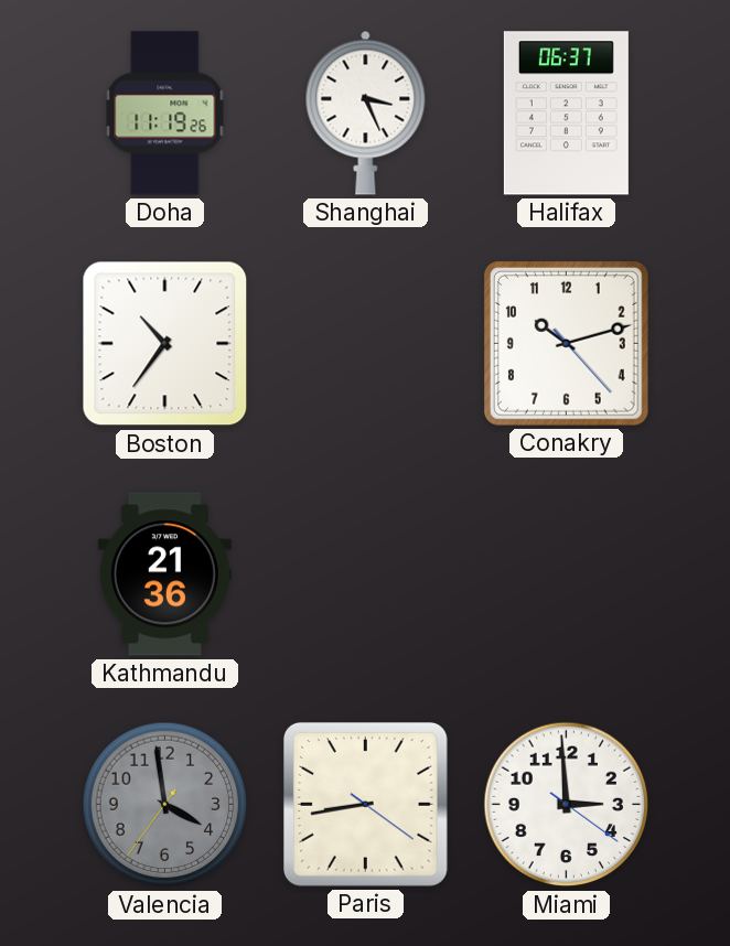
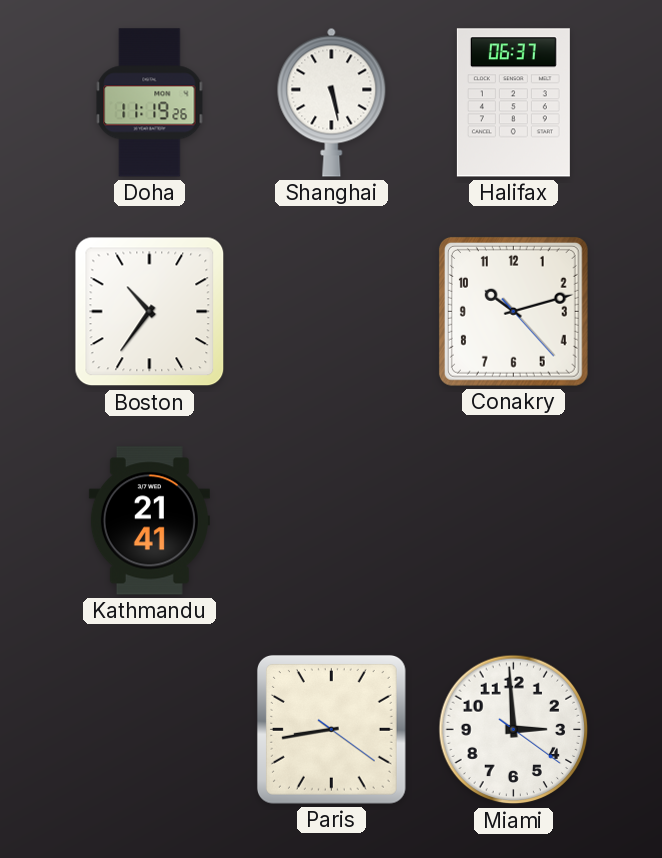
Shanghai: 3:26 -> 5:28
Kathmandu: 21:36 -> 21:41
Valencia: 3:58 -> none
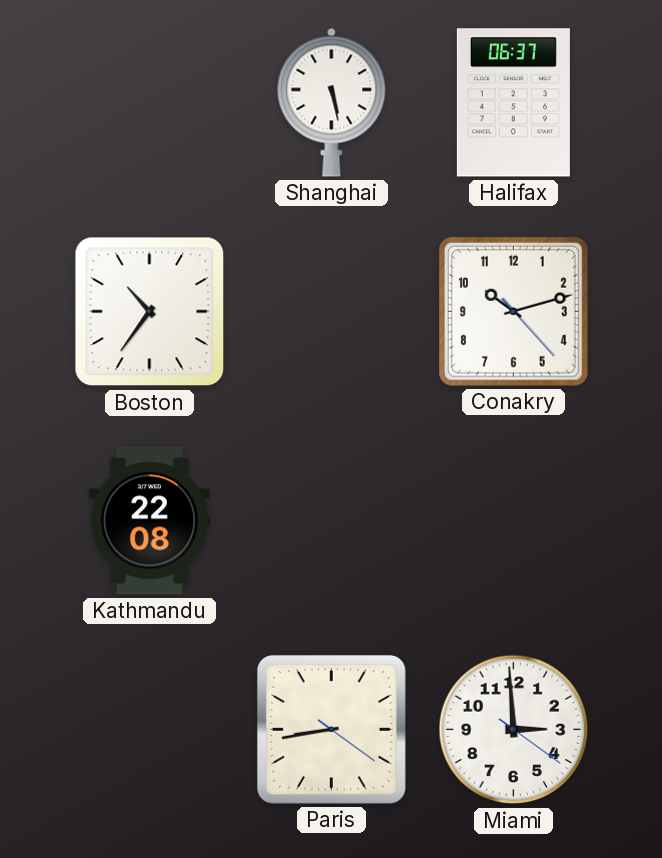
Doha: 11:19 -> none
Kathmandu: 21:41 -> 22:08
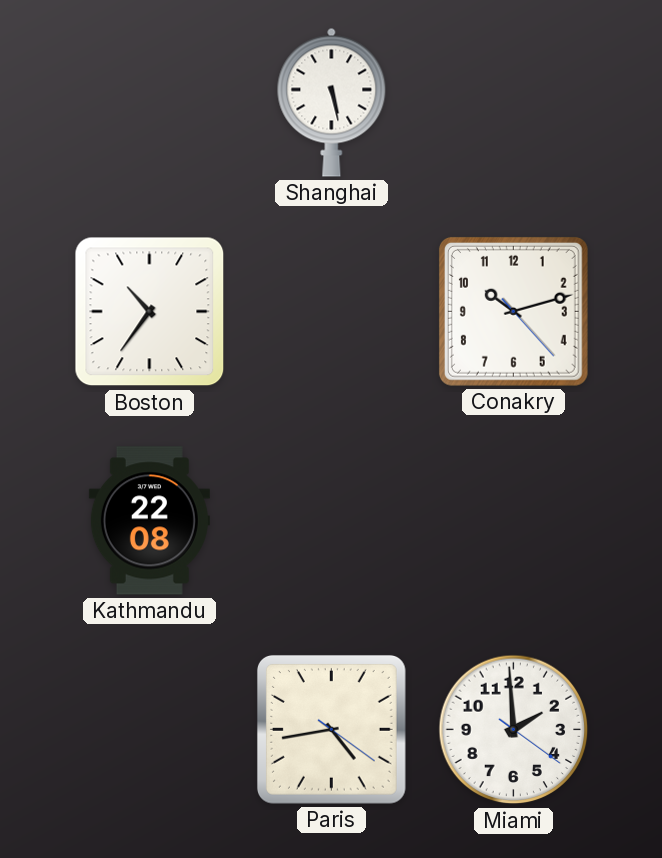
Halifax: 06:37 -> none
Paris: 8:43 -> 4:43
Miami: 2:59 -> 1:59
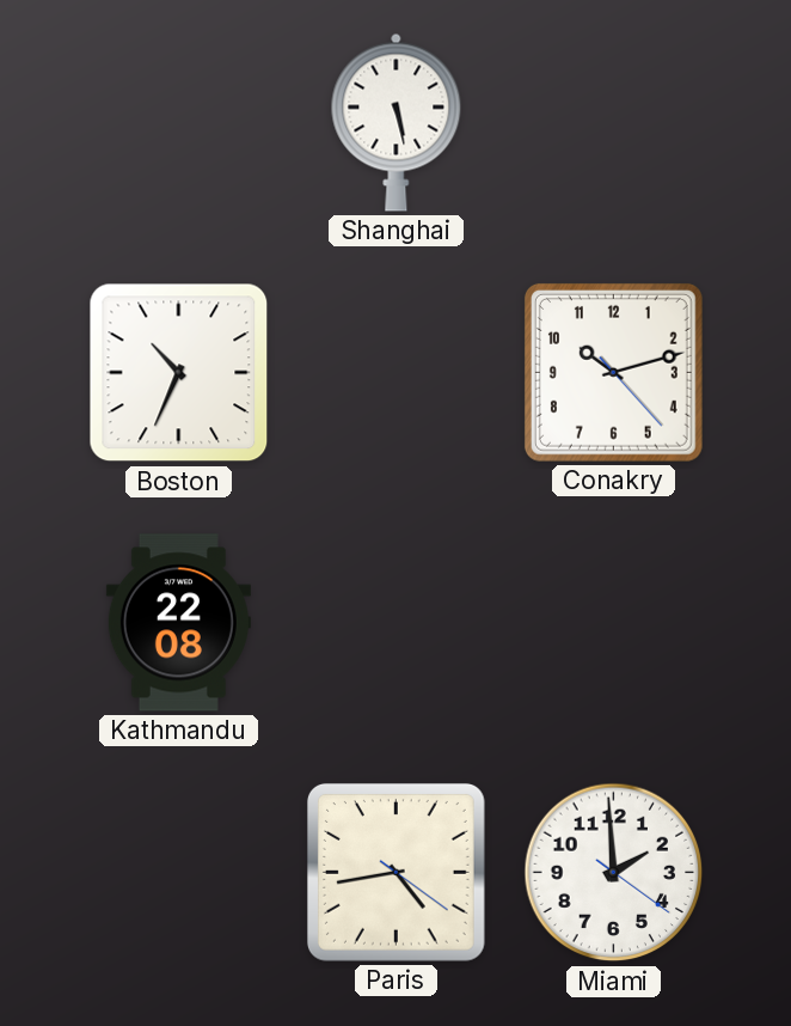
Boston: 10:36 -> 10:34
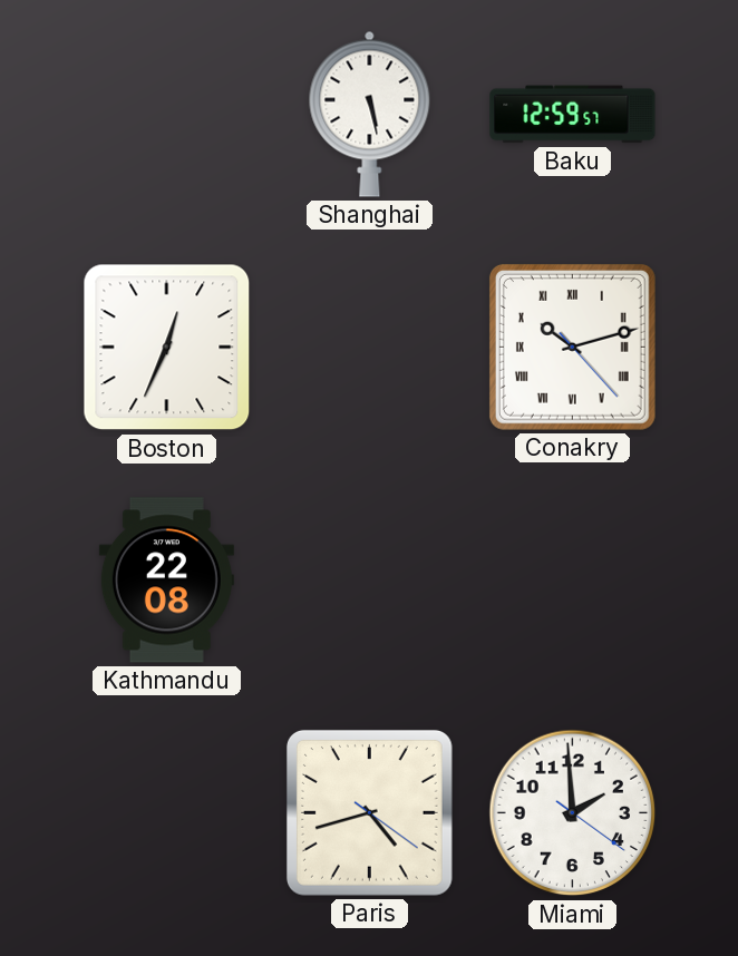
Baku: none -> 12:59
Boston: 10:34 -> 12:34
Conakry numerals: Arabic -> Roman
Paris: 4:43 -> 4:42
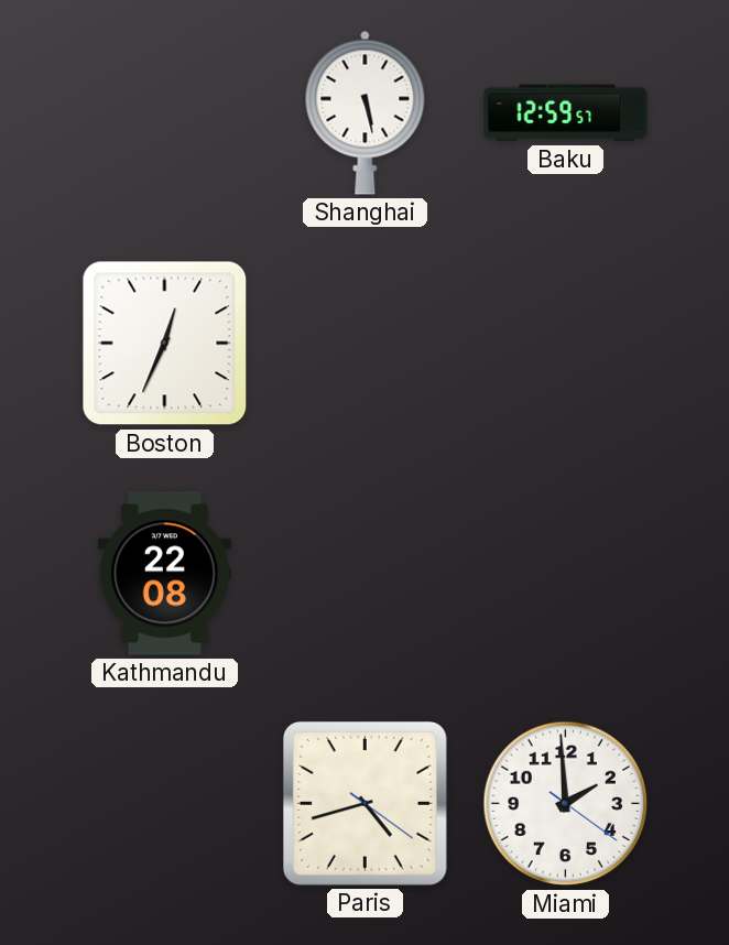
Conakry: 10:12 -> none
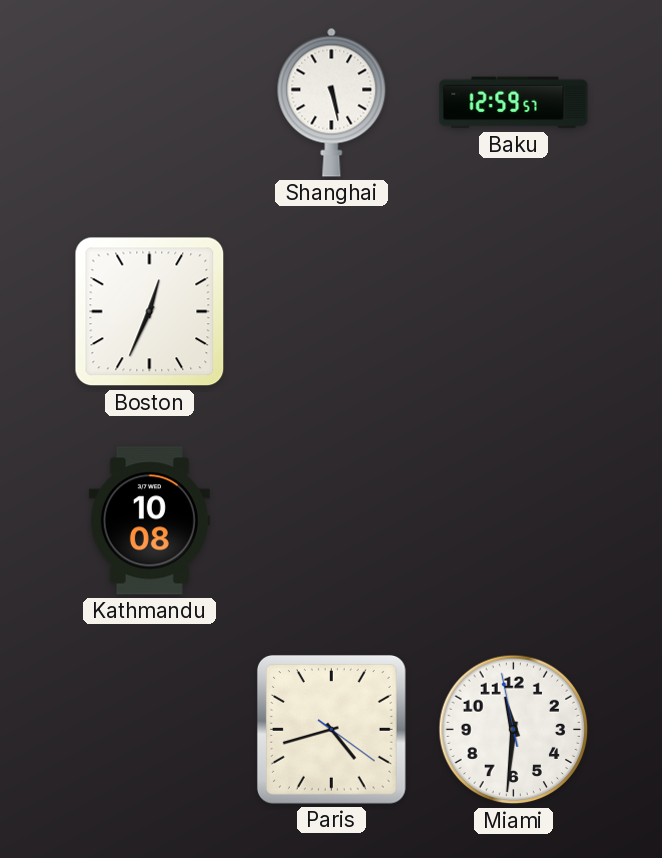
Kathmandu: 22:08 -> 10:08
Miami: 1:59 -> 11:30
